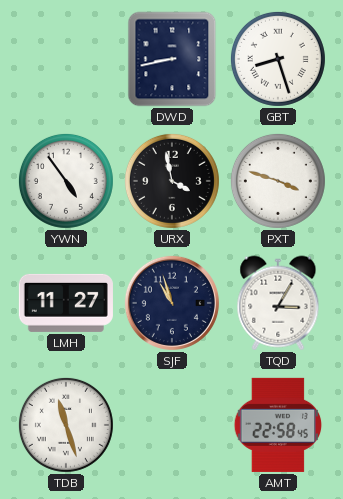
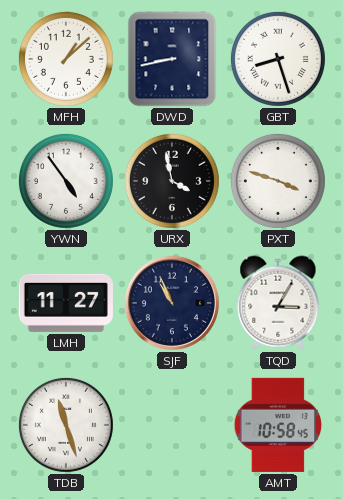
MFH: none -> 1:08
SJF: 10:57 -> 10:56
AMT: 22:58 -> 10:58
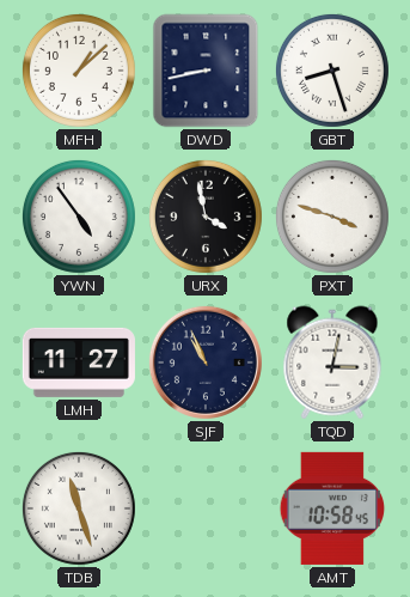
TQD: 3:05 -> 3:02
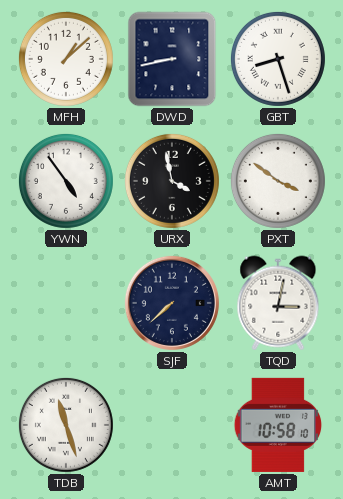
PXT: 3:48 -> 3:51
LMH: 11:27 -> none
SJF: 10:56 -> 7:38
AMT: 10:58:45 -> 10:58:10
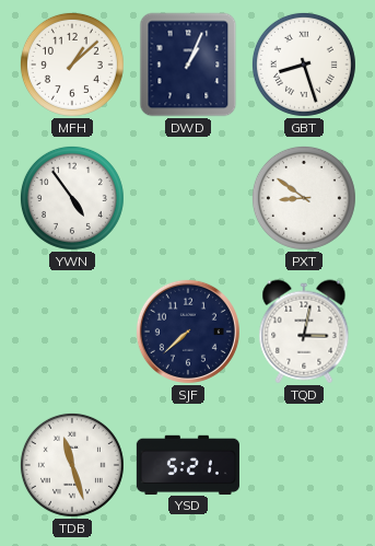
DWD: 8:43 -> 1:04
URX: 3:58 -> none
PXT: 3:51 -> 8:51
YSD: none -> 5:21
AMT: 10:58 -> none
